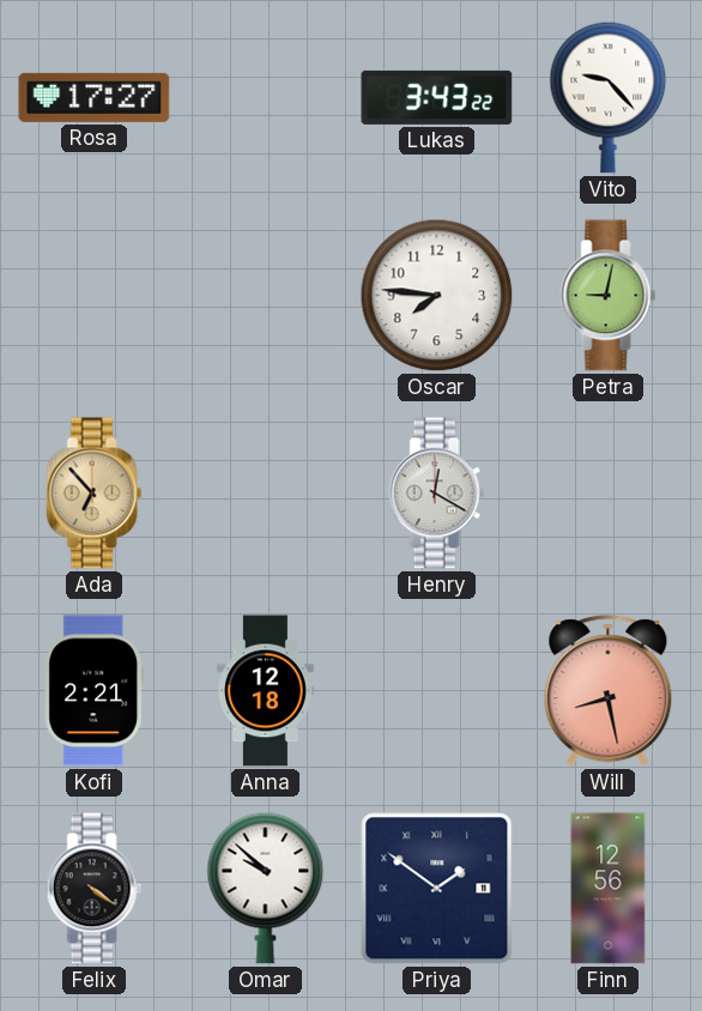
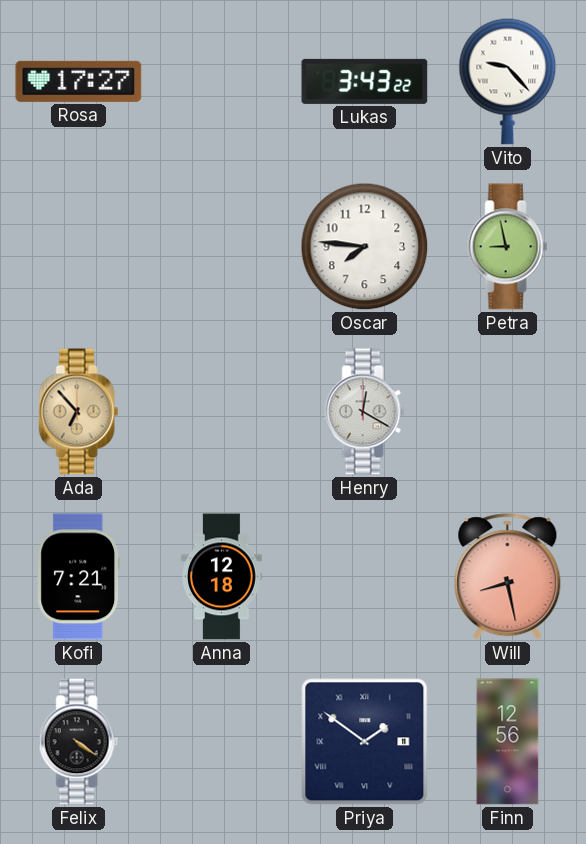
Petra: 9:02 -> 8:58
Kofi: 2:21 -> 7:21
Omar: 9:52 -> none
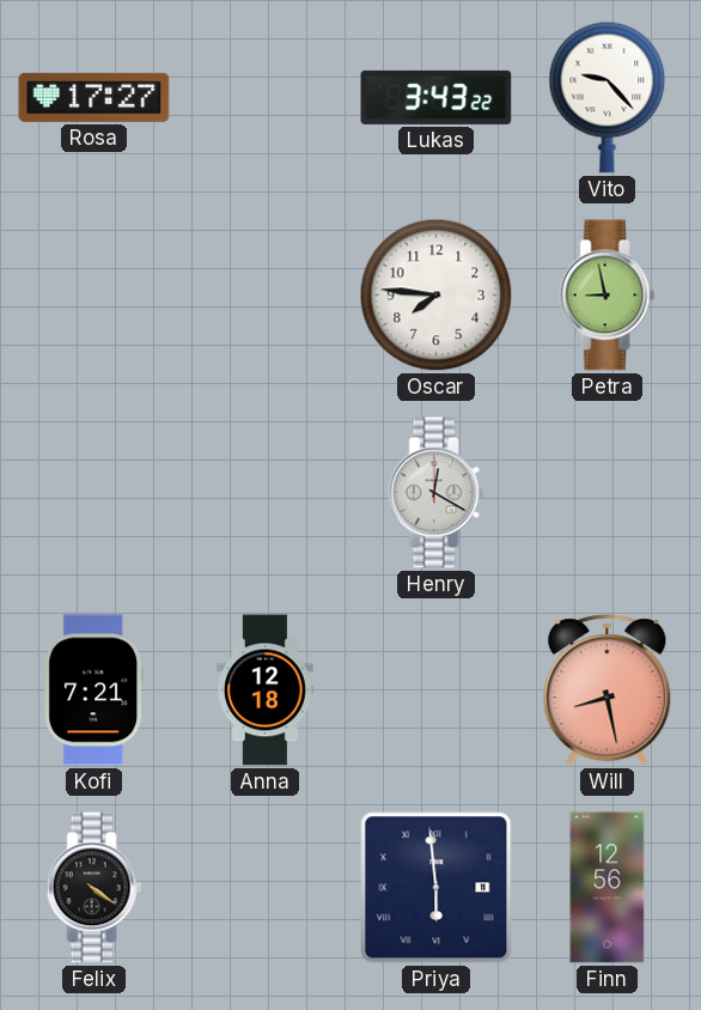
Ada: 6:53 -> none
Priya: 1:51 -> 5:59
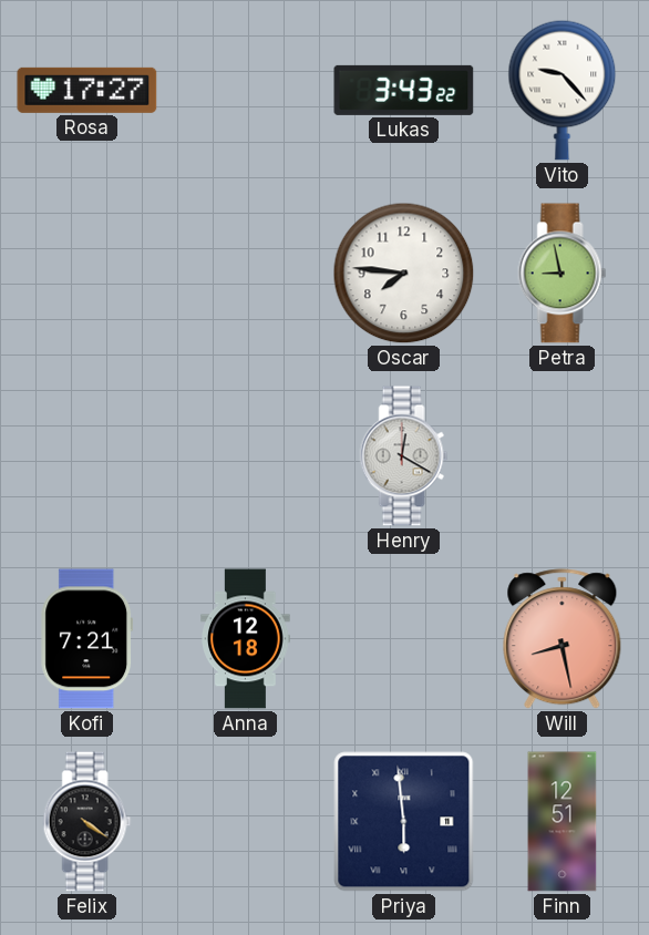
Finn: 12:56 -> 12:51
